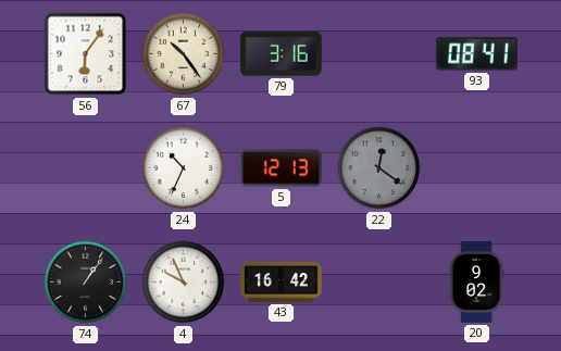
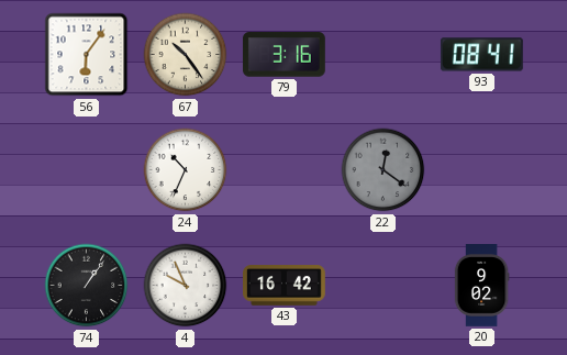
5: 12:13 -> none
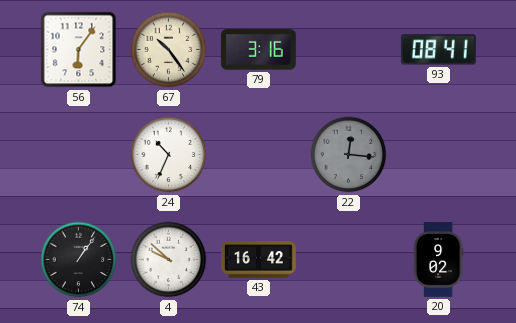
22: 12:21 -> 12:16
4: 9:56 -> 9:52
